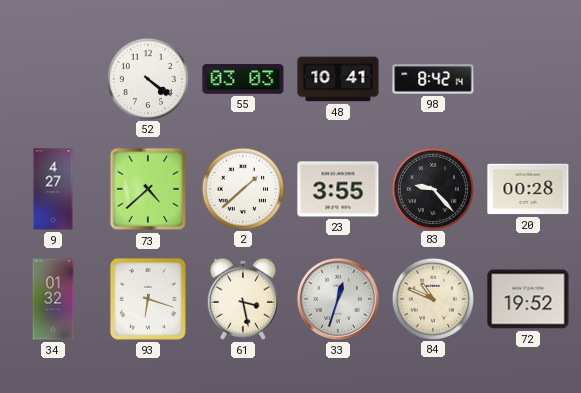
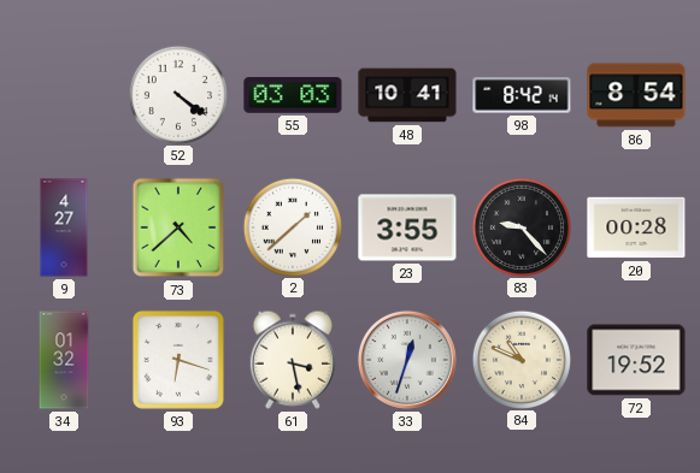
86: none -> 8:54
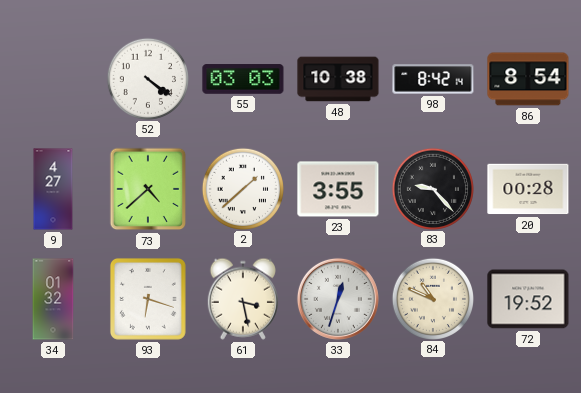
48: 10:41 -> 10:38
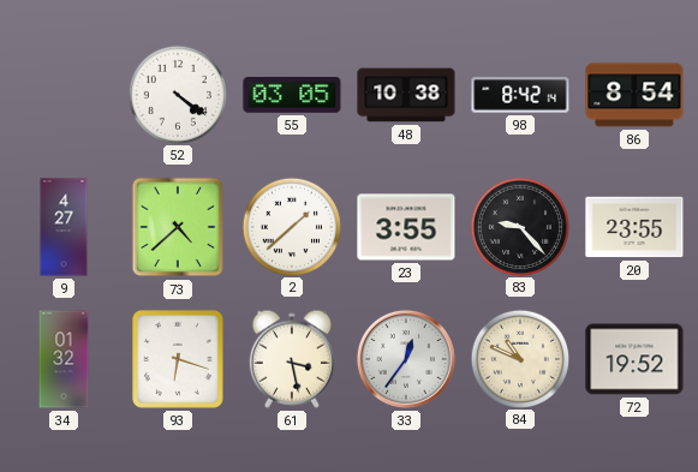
55: 03:03 -> 03:05
20: 00:28 -> 23:55
33: 12:33 -> 12:36
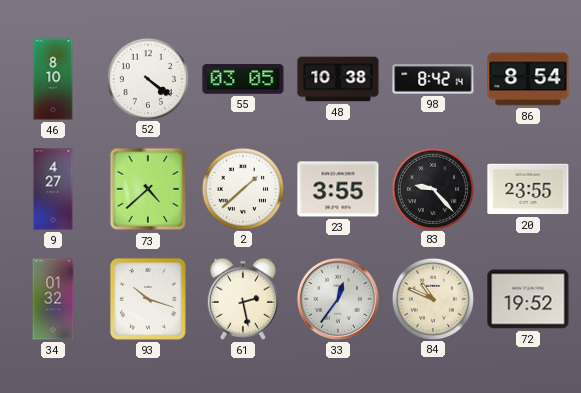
46: none -> 8:10
93: 6:18 -> 10:18
61: 3:28 -> 2:28
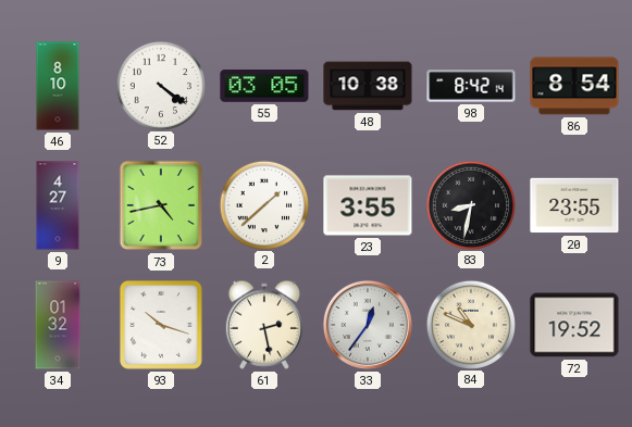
73: 4:38 -> 4:43
83: 9:23 -> 8:32
